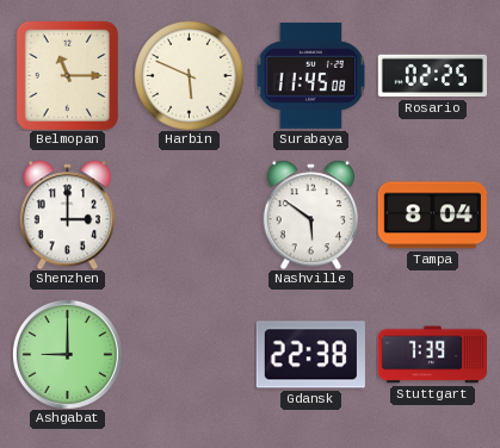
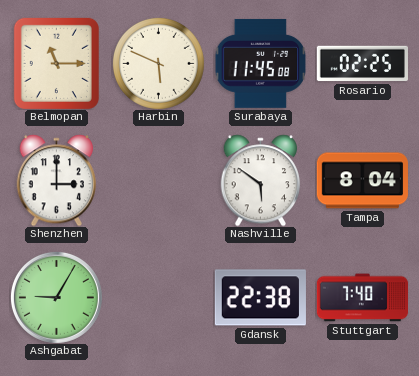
Ashgabat: 9:00 -> 9:05
Stuttgart: 7:39 -> 7:40
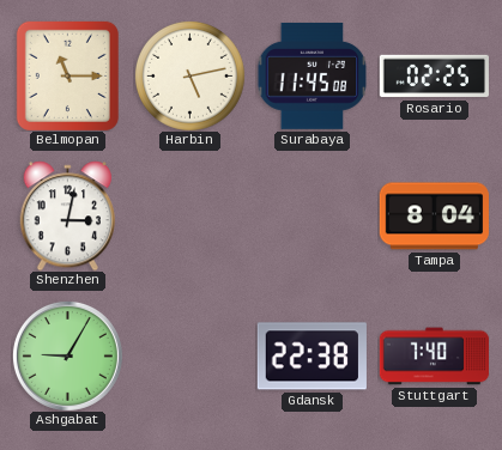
Harbin: 5:49 -> 5:13
Shenzhen: 3:00 -> 3:02
Nashville: 5:51 -> none
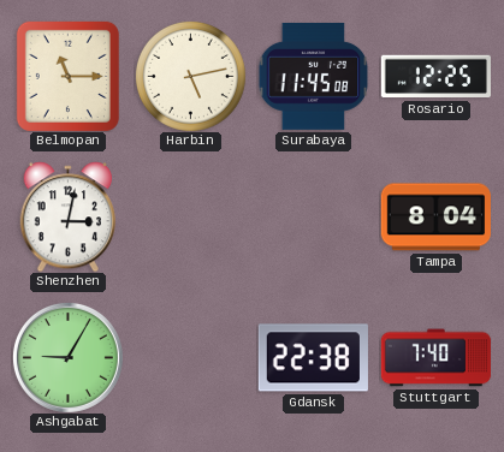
Rosario: 02:25 -> 12:25
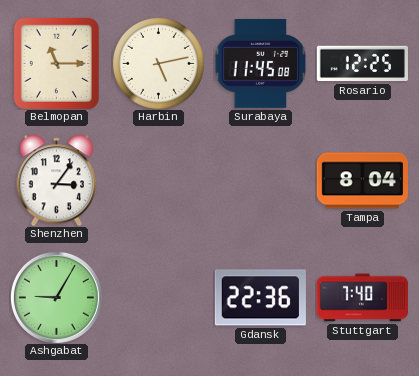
Shenzhen: 3:02 -> 3:06
Gdansk: 22:38 -> 22:36
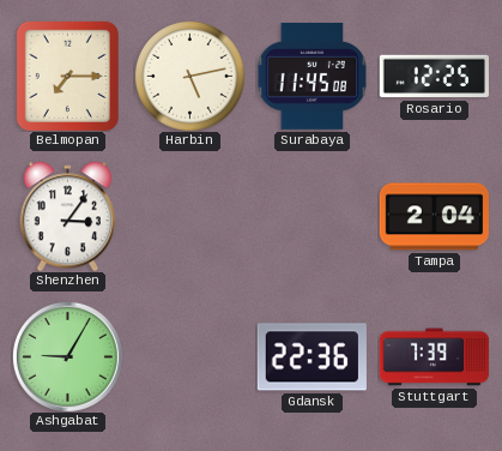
Belmopan: 11:15 -> 7:15
Tampa: 8:04 -> 2:04
Stuttgart: 7:40 -> 7:39
